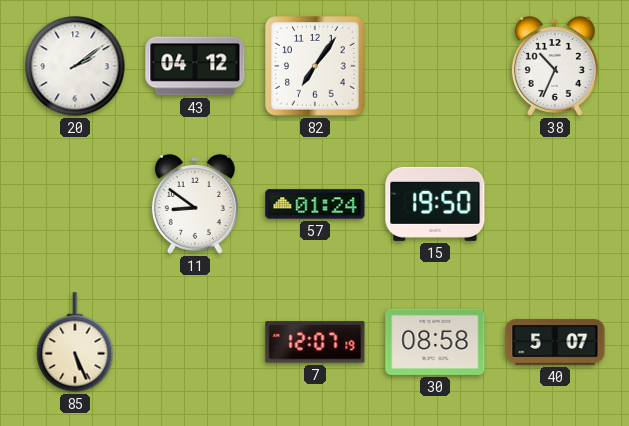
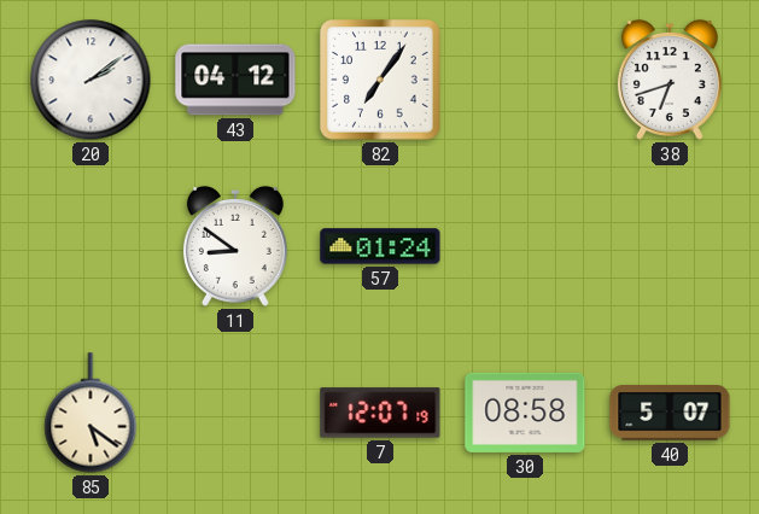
38: 10:34 -> 6:42
15: 19:50 -> none
85: 5:26 -> 5:21
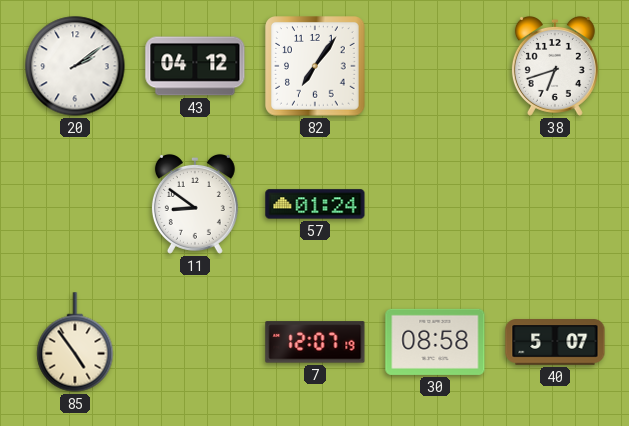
85: 5:21 -> 4:54
